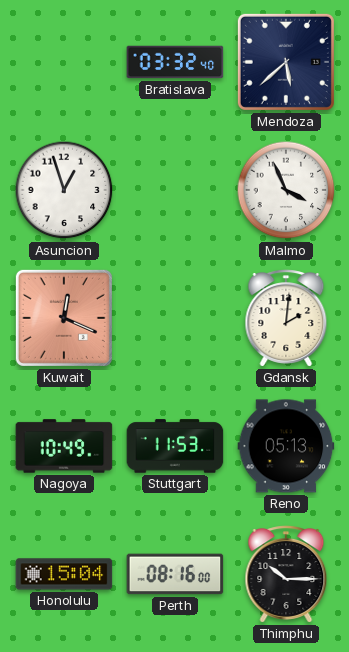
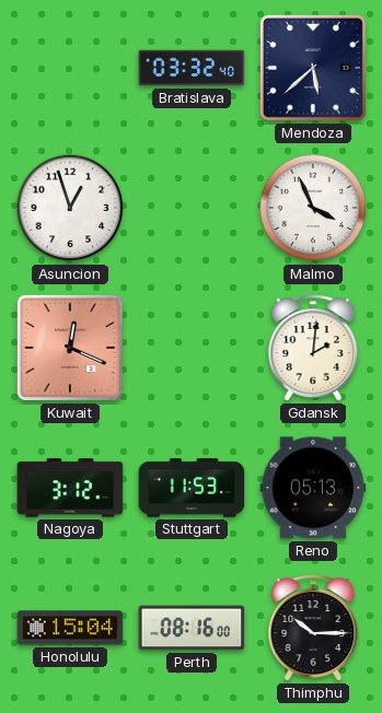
Nagoya: 10:49 -> 3:12
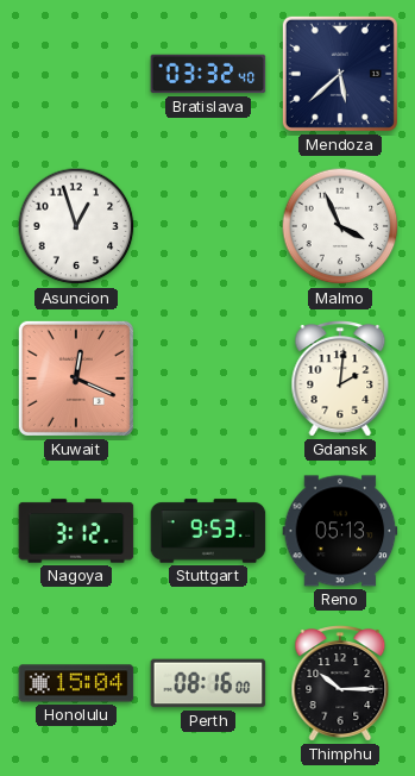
Stuttgart: 11:53 -> 9:53
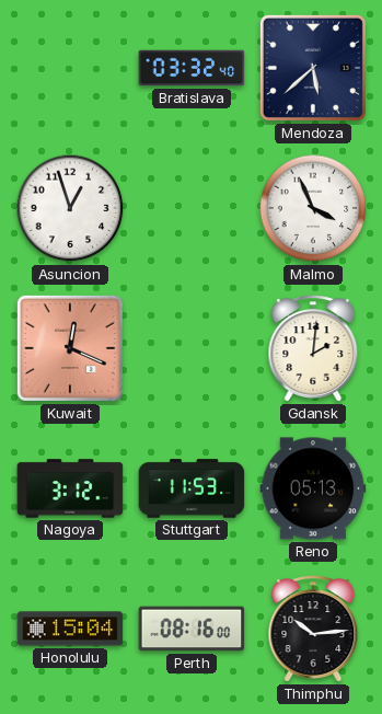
Stuttgart: 9:53 -> 11:53
Thimphu: 10:15 -> 10:14
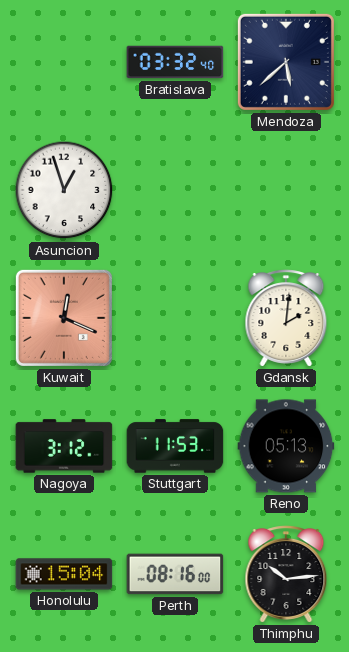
Malmo: 3:56 -> none
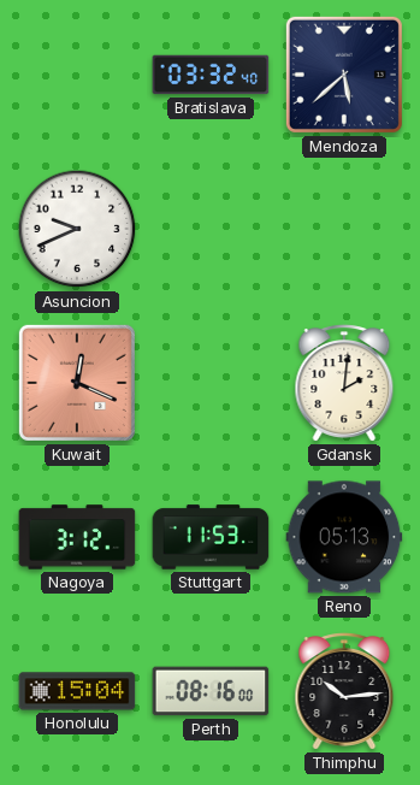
Asuncion: 12:57 -> 9:41
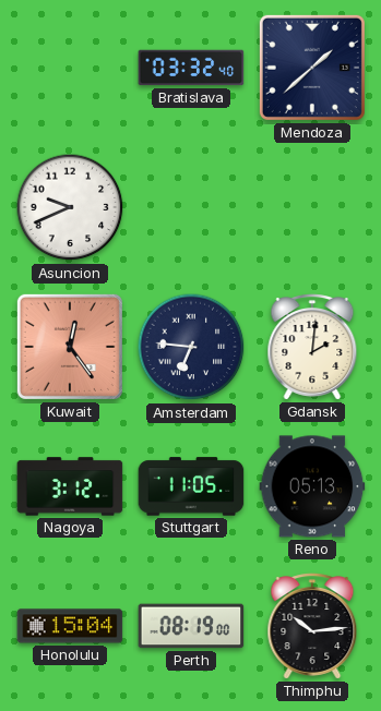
Mendoza: 5:38 -> 1:38
Kuwait: 12:19 -> 12:24
Amsterdam: none -> 6:46
Stuttgart: 11:53 -> 11:05
Perth: 08:16 -> 08:19
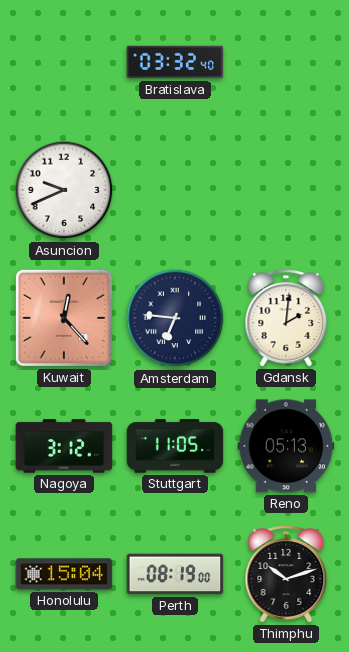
Mendoza: 1:38 -> none
Kuwait: 12:24 -> 12:23
Thimphu: 10:14 -> 10:12
